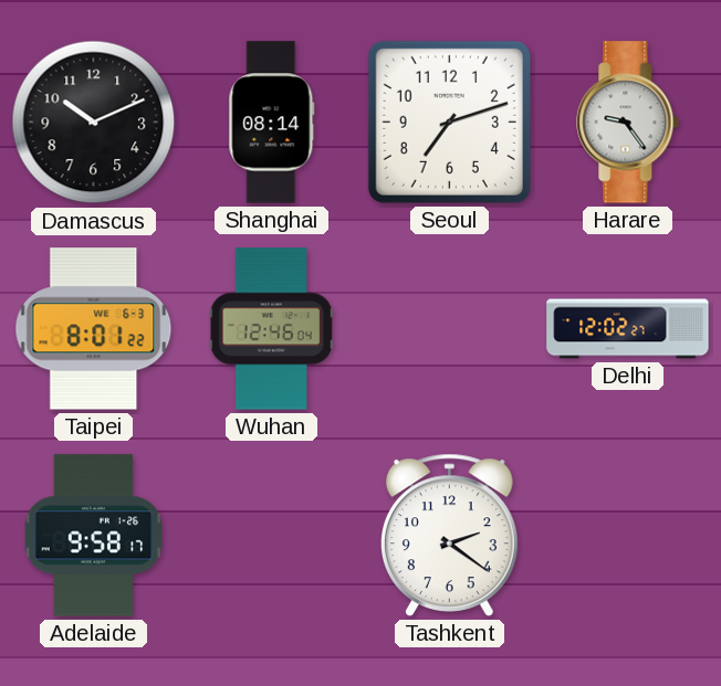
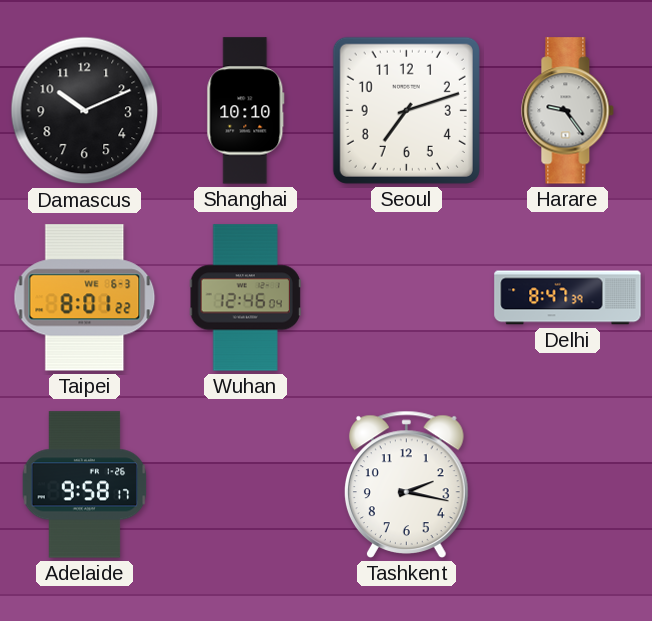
Shanghai: 08:14 -> 10:10
Delhi: 12:02 -> 8:47
Tashkent: 2:21 -> 2:17
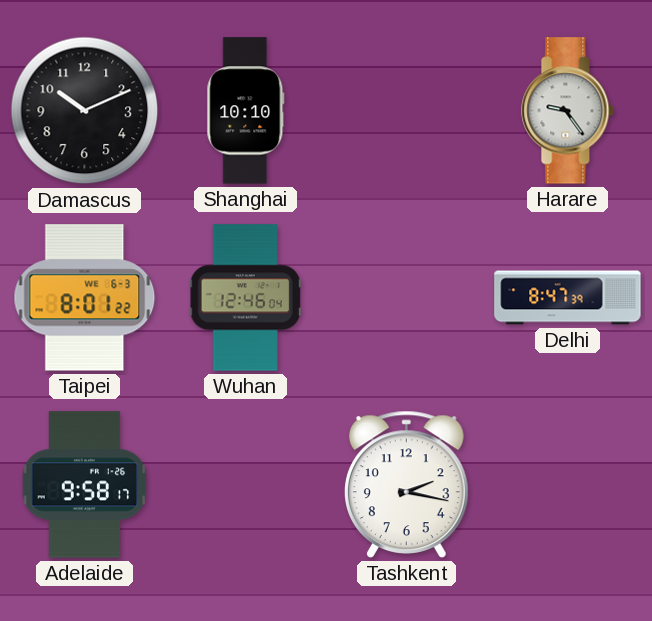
Seoul: 7:12 -> none
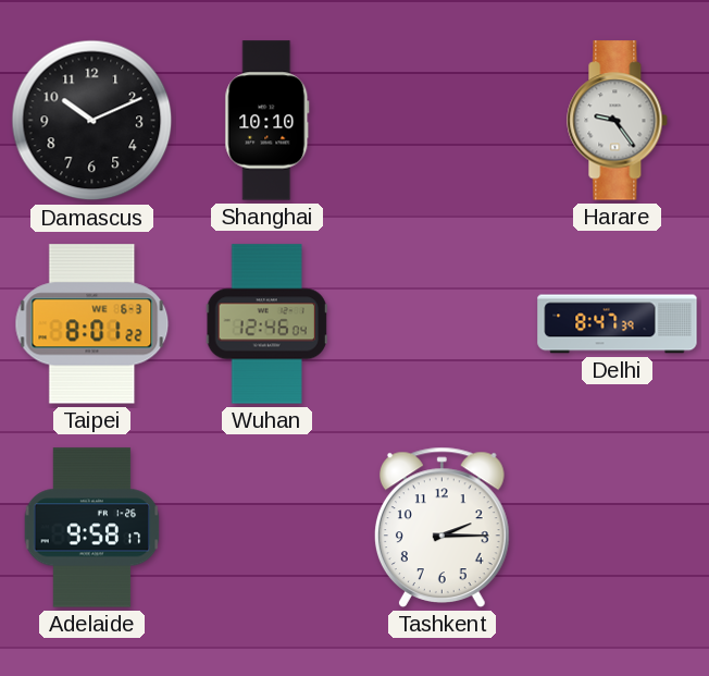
Tashkent: 2:17 -> 2:15
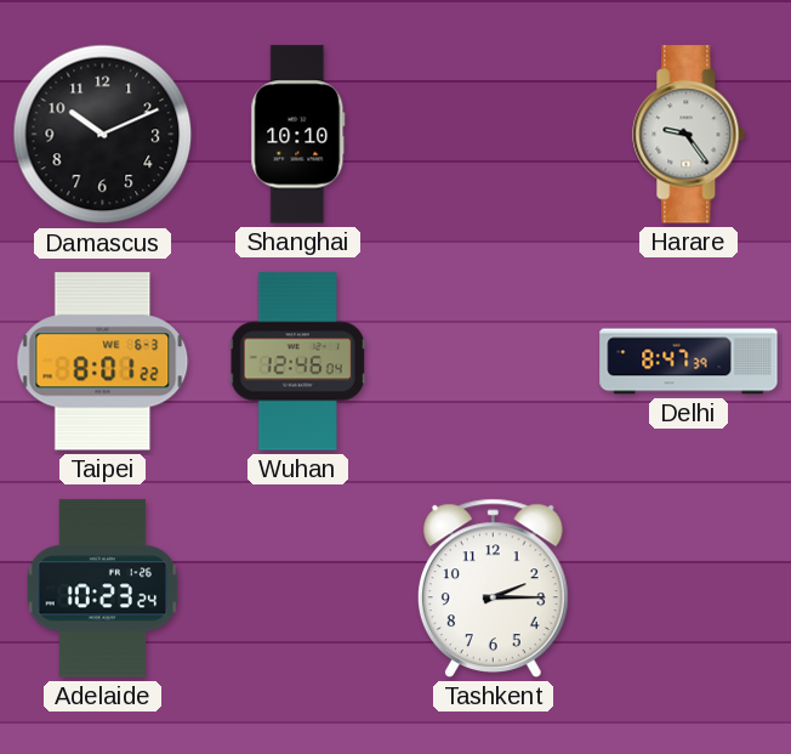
Adelaide: 9:58 -> 10:23
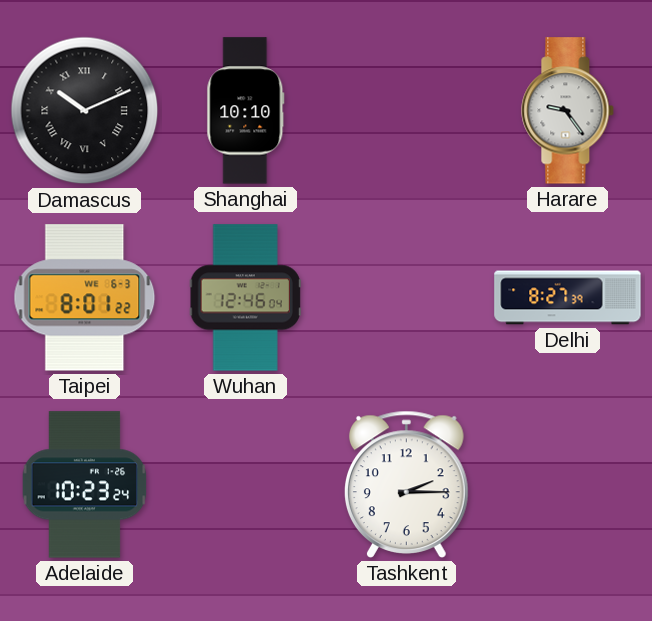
Damascus numerals: Arabic -> Roman
Delhi: 8:47 -> 8:27
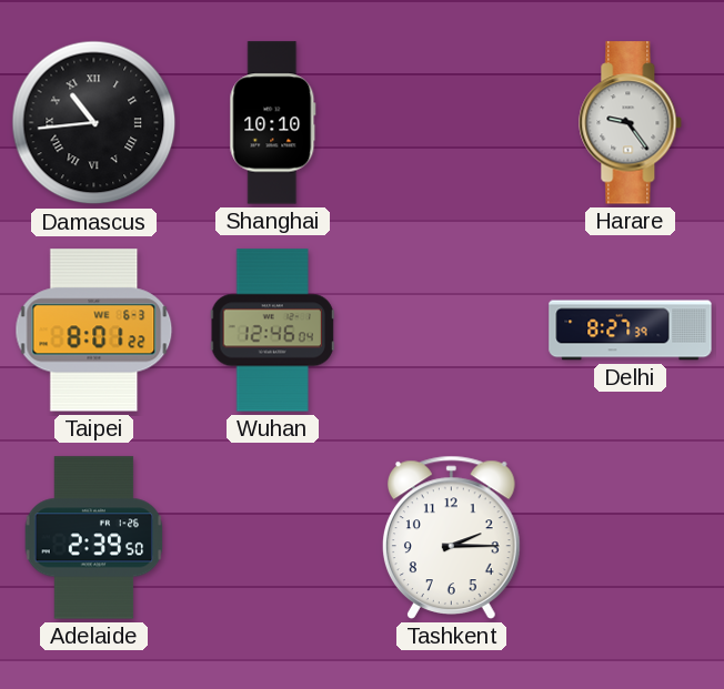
Damascus: 10:11 -> 10:44
Adelaide: 10:23 -> 2:39
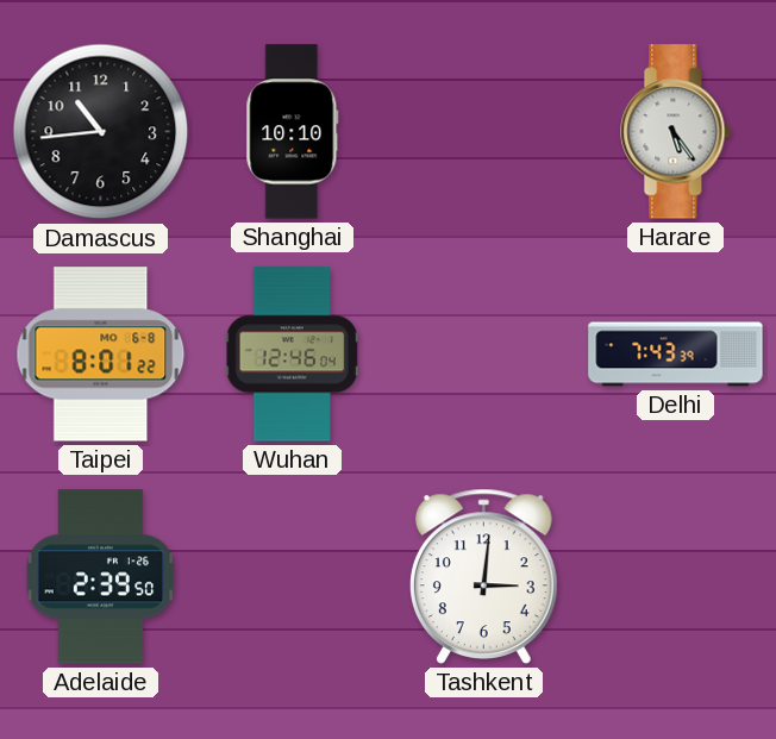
Damascus numerals: Roman -> Arabic
Harare: 9:24 -> 5:24
Taipei date: WE 6-3 -> MO 6-8
Delhi: 8:27 -> 7:43
Tashkent: 2:15 -> 3:01
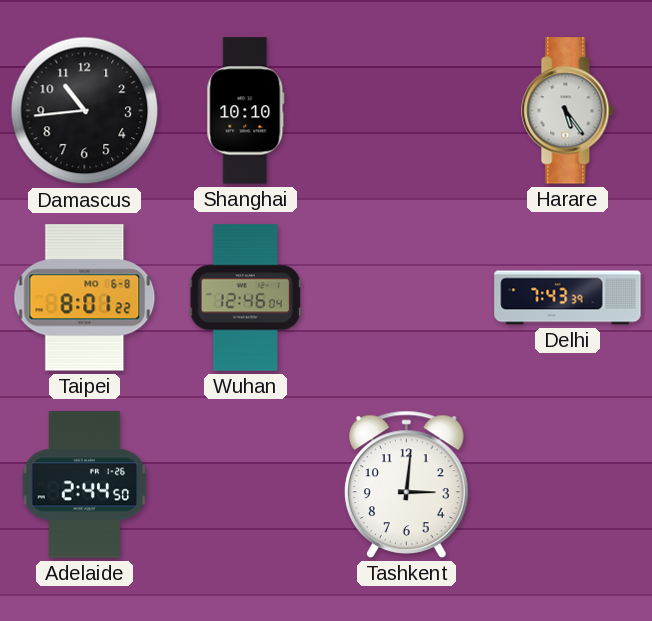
Adelaide: 2:39 -> 2:44
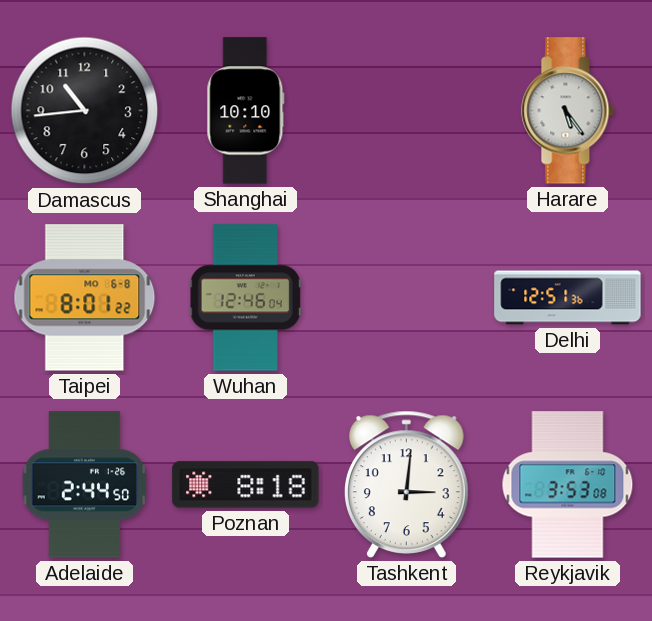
Delhi: 7:43 -> 12:51
Poznan: none -> 8:18
Reykjavik: none -> 3:53
